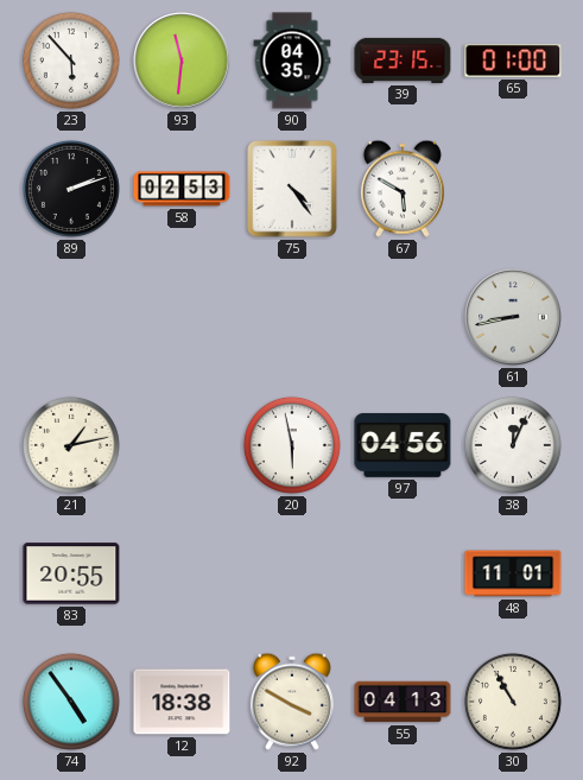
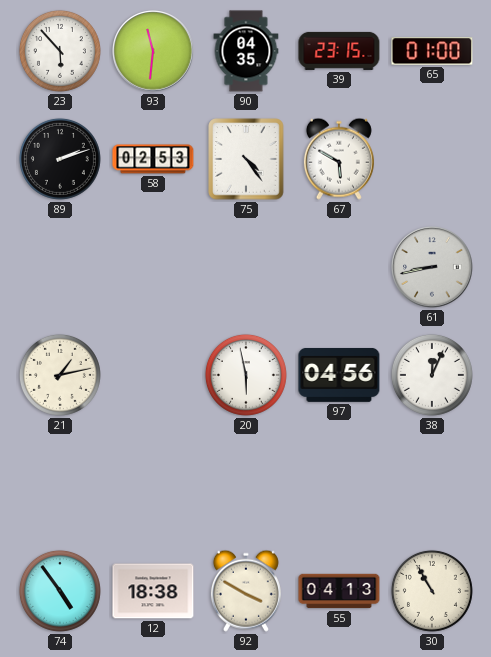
83: 20:55 -> none
48: 11:01 -> none
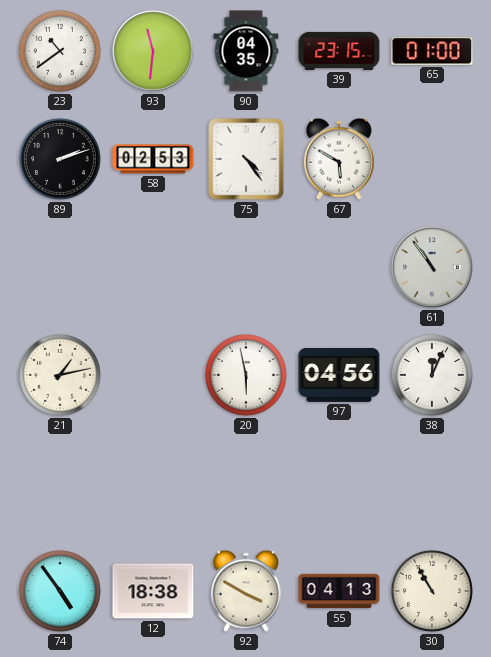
23: 5:53 -> 10:39
61: 8:43 -> 10:54
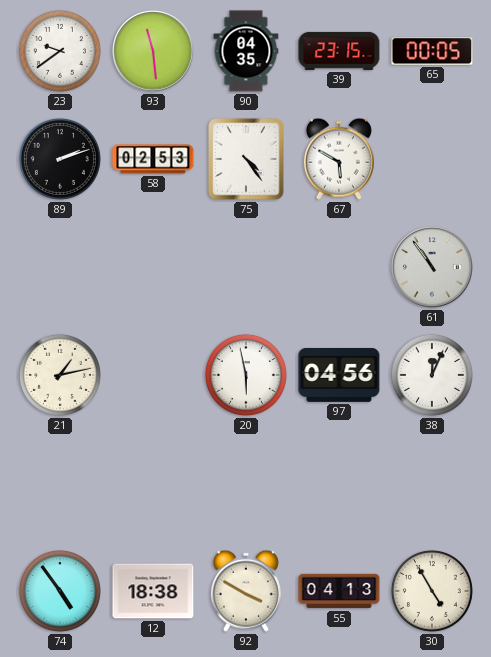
23: 10:39 -> 9:39
93: 11:31 -> 11:29
65: 01:00 -> 00:05
30: 10:55 -> 4:55
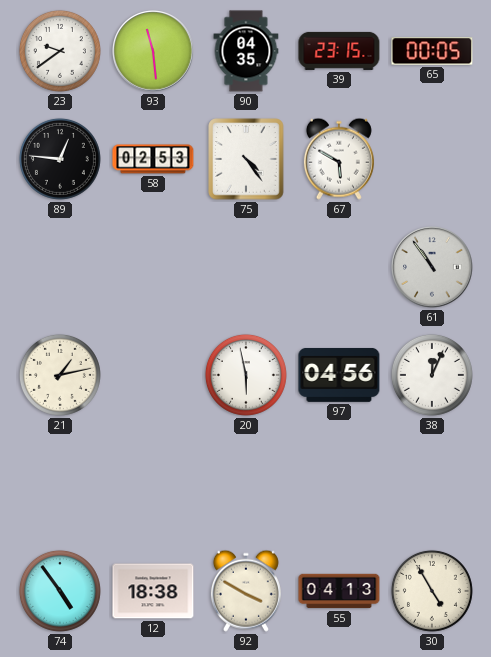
89: 2:12 -> 12:46
